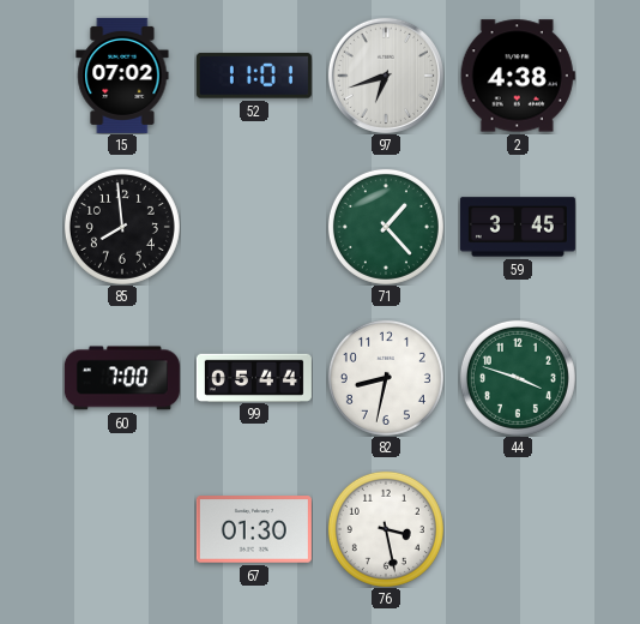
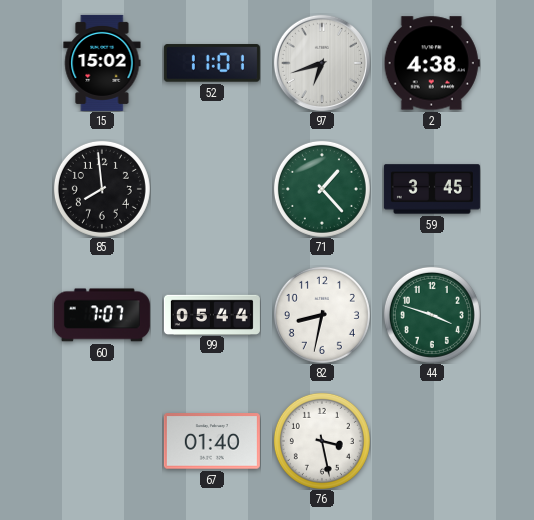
15: 07:02 -> 15:02
60: 7:00 -> 7:07
67: 01:30 -> 01:40
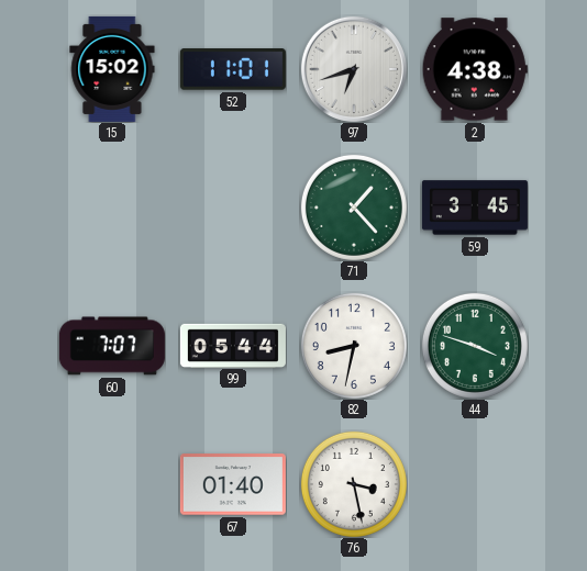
85: 7:59 -> none
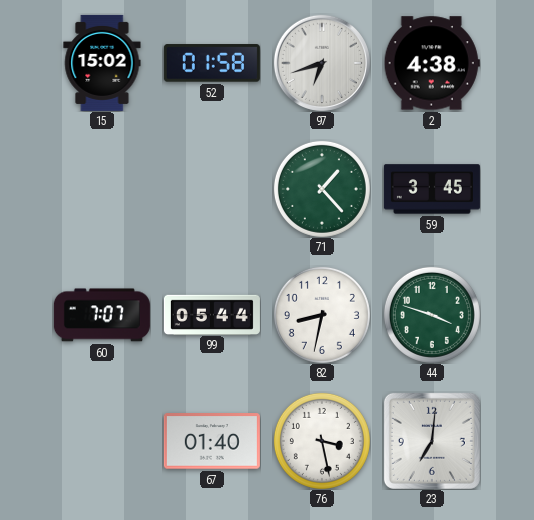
52: 11:01 -> 01:58
23: none -> 7:01
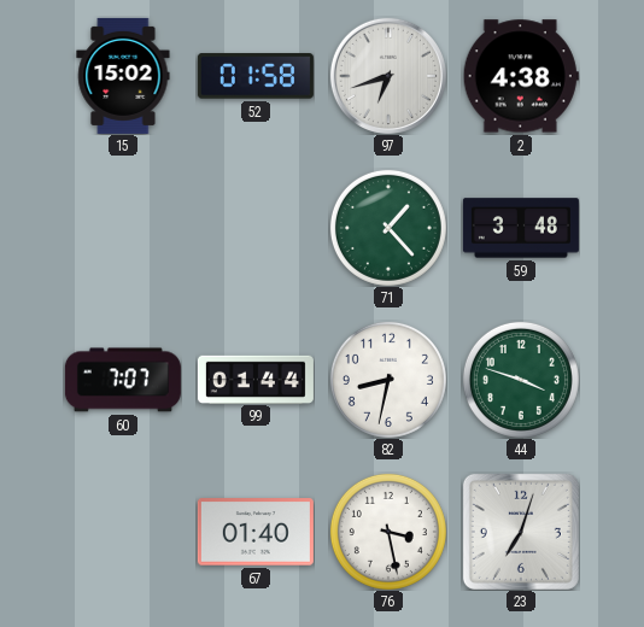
59: 3:45 -> 3:48
99: 05:44 -> 01:44
23: 7:01 -> 7:03
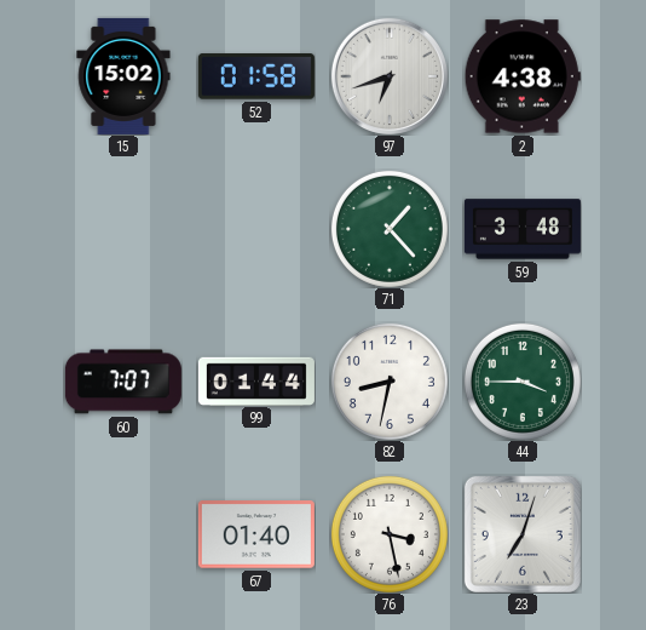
44: 3:48 -> 3:45
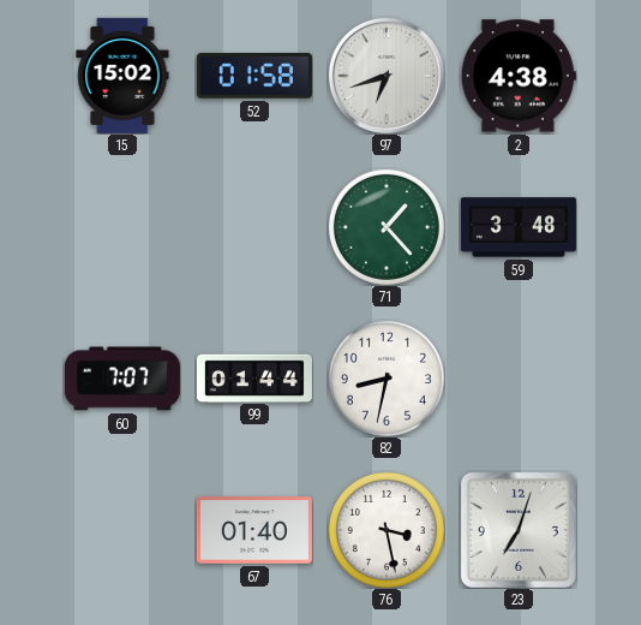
44: 3:45 -> none
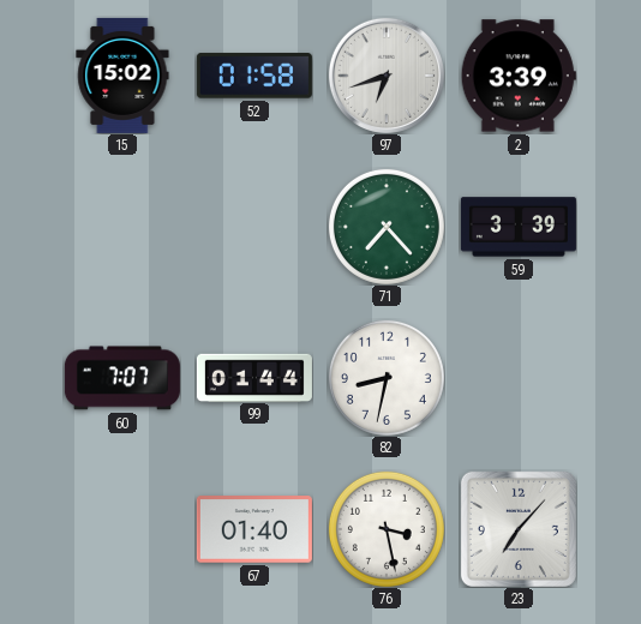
2: 4:38 -> 3:39
71: 1:23 -> 7:23
59: 3:48 -> 3:39
23: 7:03 -> 7:07
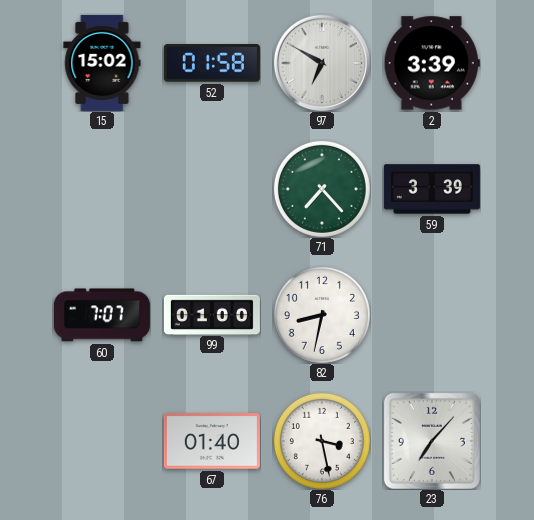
97: 6:42 -> 6:50
99: 01:44 -> 01:00
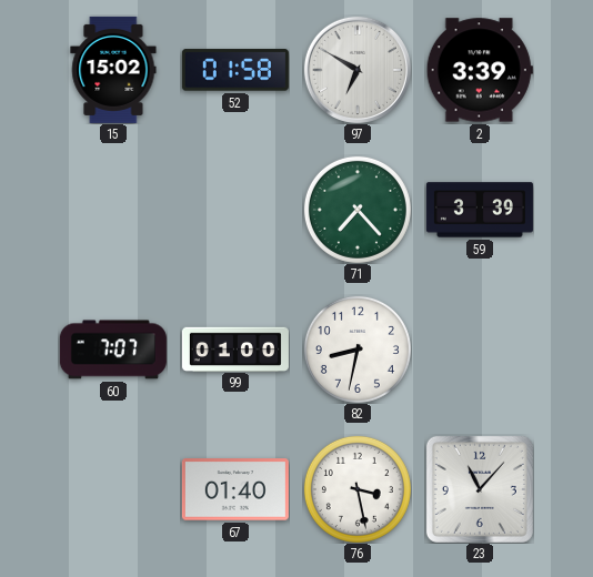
23: 7:07 -> 11:07
